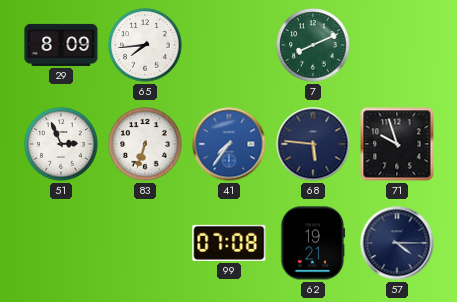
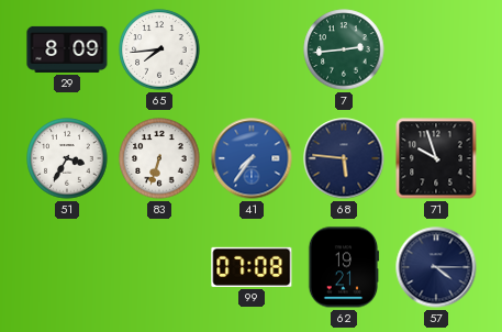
7: 8:11 -> 2:44
51: 2:56 -> 3:35
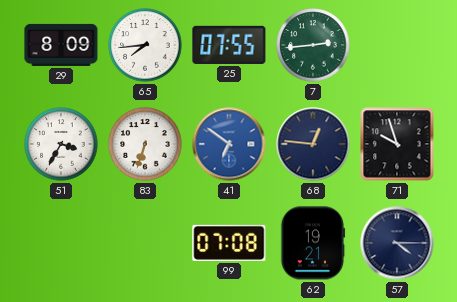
25: none -> 07:55
41: 7:36 -> 6:51
68: 5:46 -> 12:46
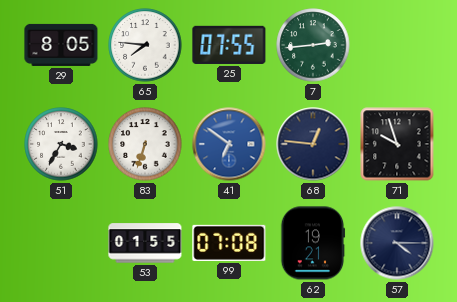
29: 8:09 -> 8:05
65: 7:44 -> 7:46
53: none -> 01:55
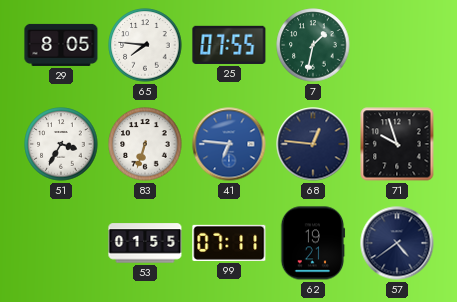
7: 2:44 -> 1:32
41: 6:51 -> 6:46
99: 07:08 -> 07:11
57: 4:15 -> 4:39
